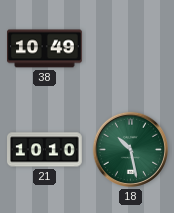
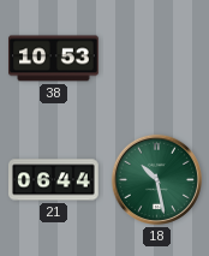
38: 10:49 -> 10:53
21: 10:10 -> 06:44
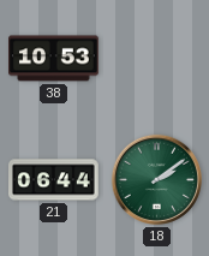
18: 10:28 -> 2:09
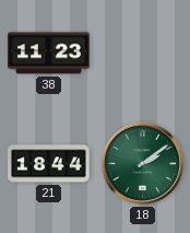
38: 10:53 -> 11:23
21: 06:44 -> 18:44
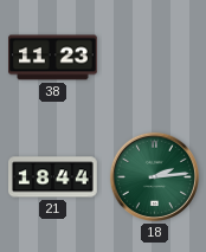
18: 2:09 -> 2:14
